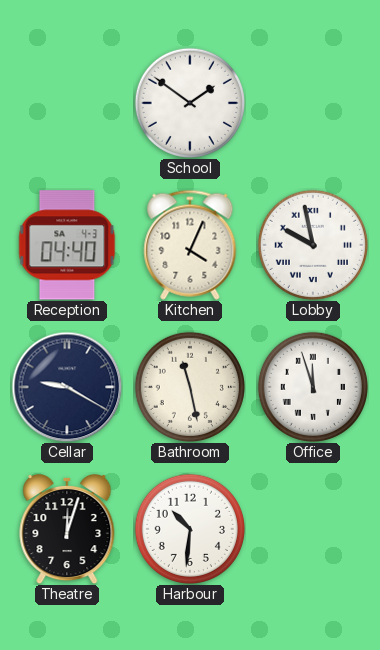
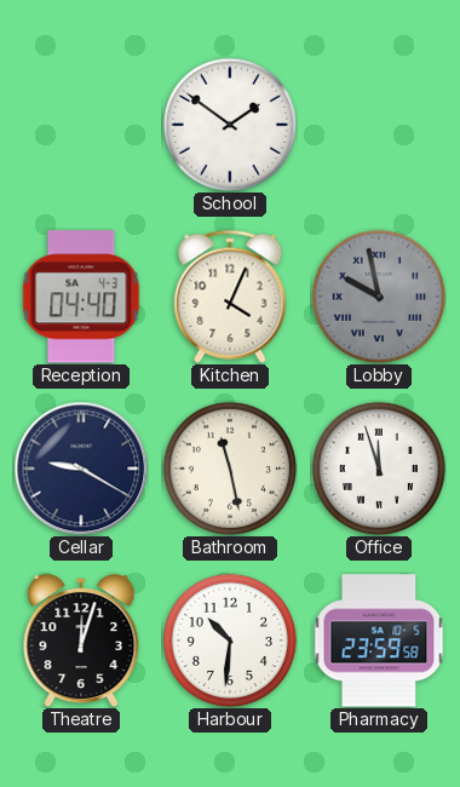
Lobby dial: white -> grey
Pharmacy: none -> 23:59
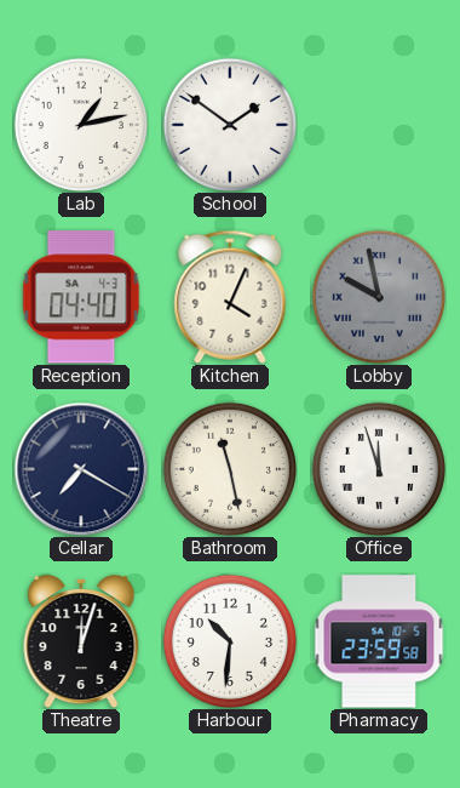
Lab: none -> 1:13
Cellar: 9:20 -> 7:20
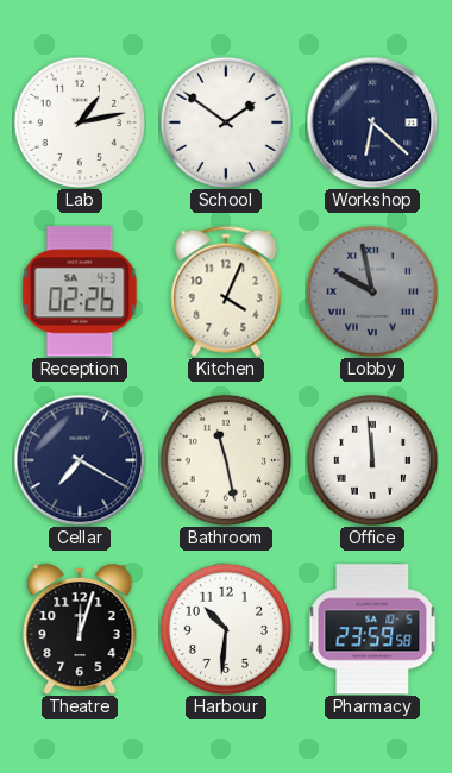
Workshop: none -> 6:22
Reception: 04:40 -> 02:26
Office: 11:57 -> 11:59
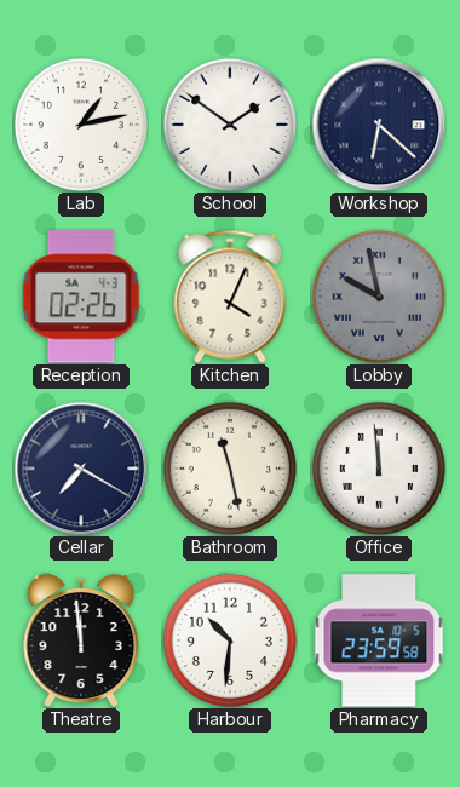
Theatre: 12:03 -> 11:59
